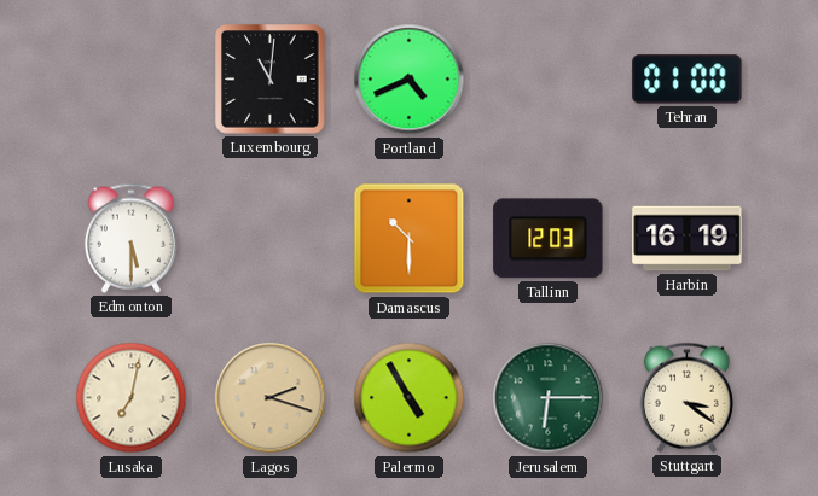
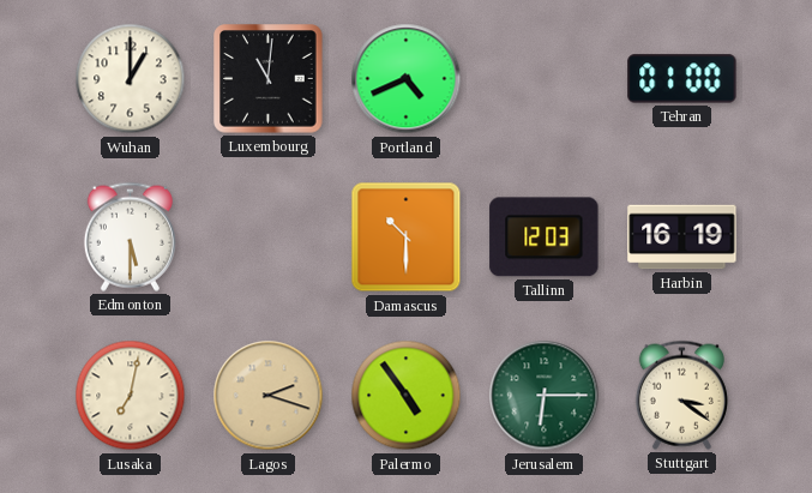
Wuhan: none -> 1:00
Palermo: 4:55 -> 4:54
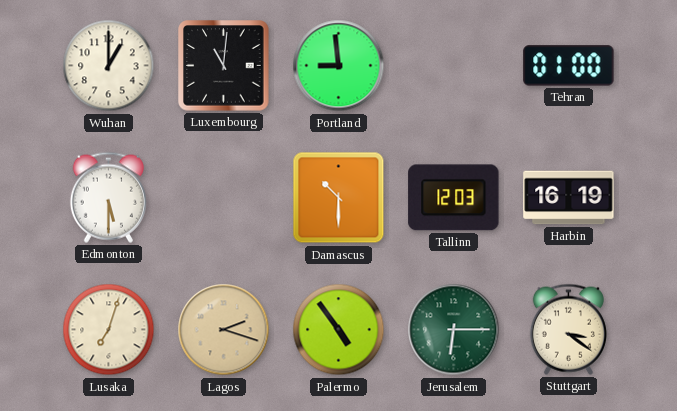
Portland: 4:41 -> 8:59
Lusaka: 7:02 -> 7:03
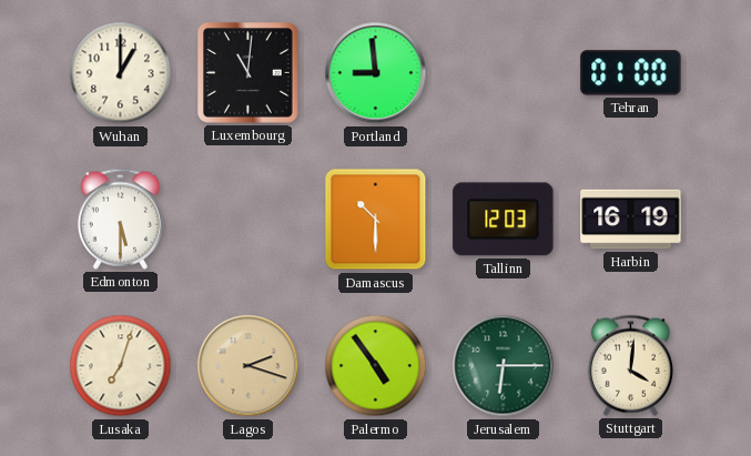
Stuttgart: 3:21 -> 4:01
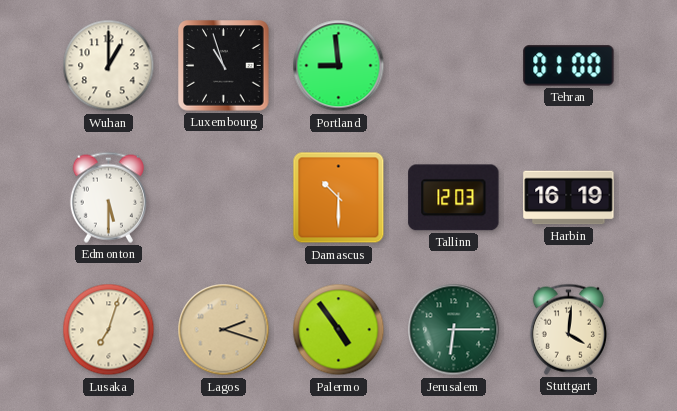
Luxembourg: 11:01 -> 10:57
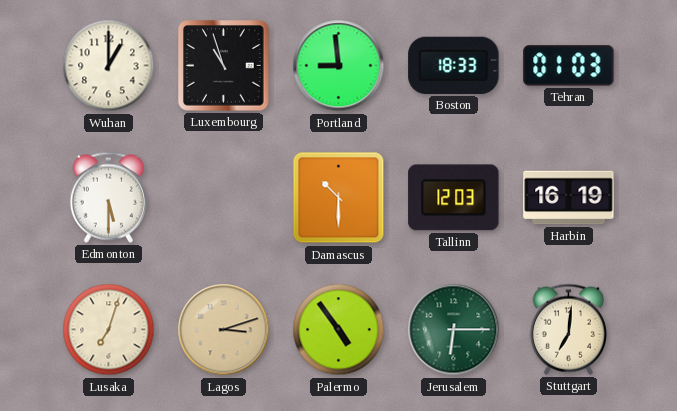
Boston: none -> 18:33
Tehran: 01:00 -> 01:03
Lagos: 2:18 -> 3:12
Stuttgart: 4:01 -> 7:01
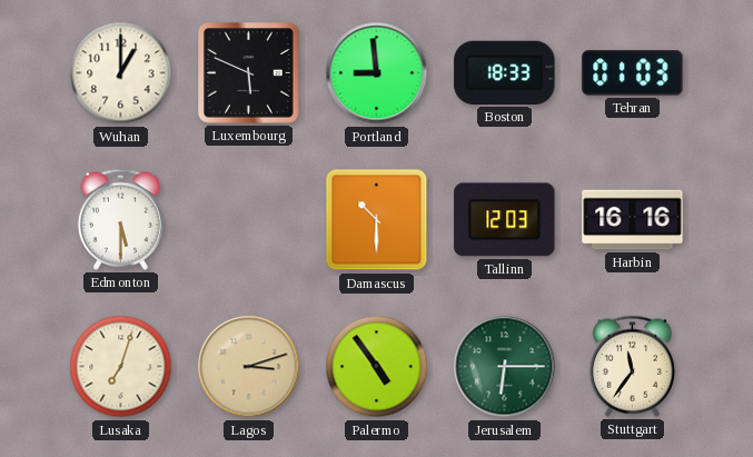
Luxembourg: 10:57 -> 5:49
Harbin: 16:19 -> 16:16
Stuttgart: 7:01 -> 11:36
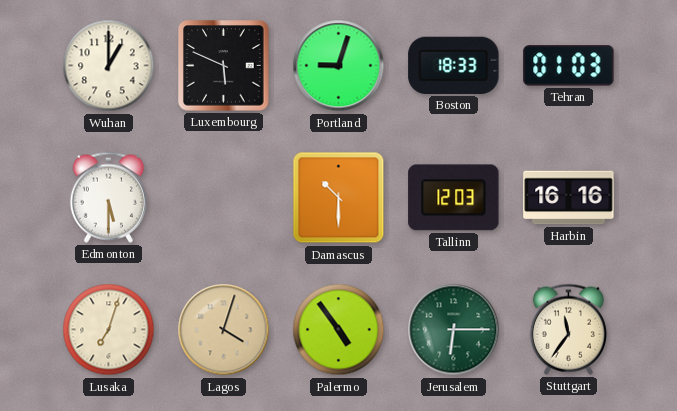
Portland: 8:59 -> 9:03
Lagos: 3:12 -> 4:03
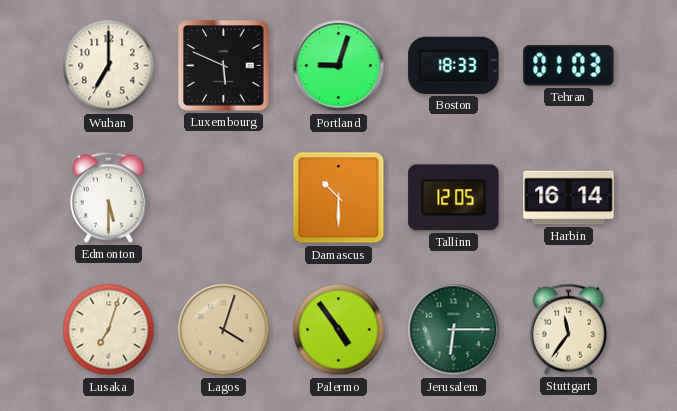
Wuhan: 1:00 -> 7:00
Tallinn: 12:03 -> 12:05
Harbin: 16:16 -> 16:14
